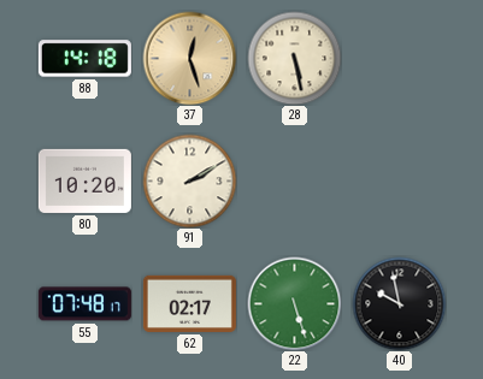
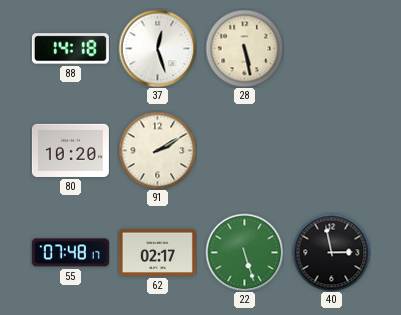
37 dial: champagne -> white
40: 9:58 -> 2:58
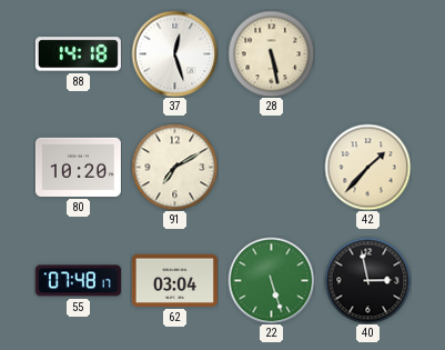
91: 2:10 -> 7:10
42: none -> 1:37
62: 02:17 -> 03:04
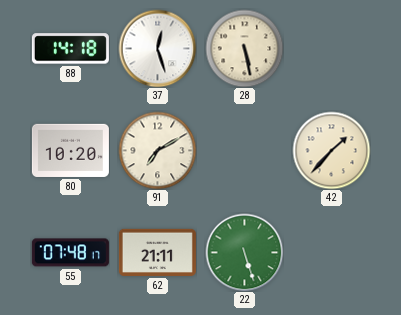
62: 03:04 -> 21:11
40: 2:58 -> none
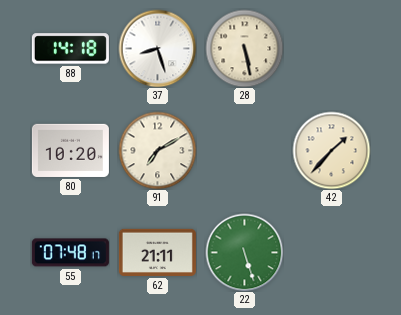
37: 12:27 -> 8:27
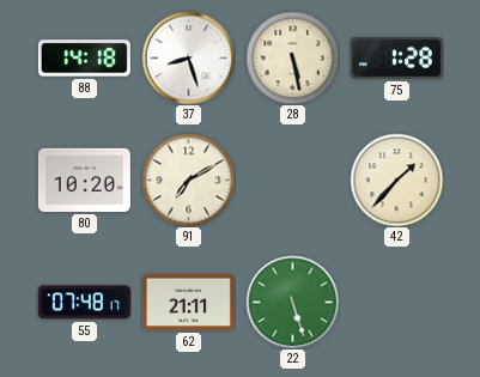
75: none -> 1:28
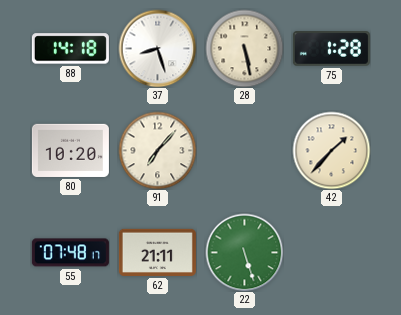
91: 7:10 -> 7:07
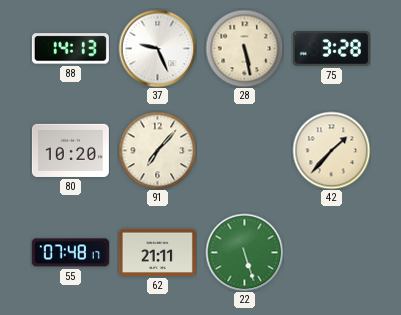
88: 14:18 -> 14:13
37: 8:27 -> 9:26
75: 1:28 -> 3:28
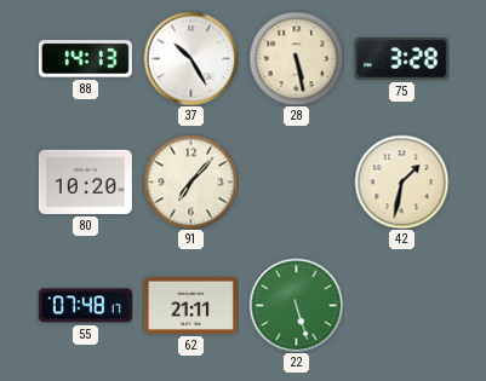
37: 9:26 -> 10:25
42: 1:37 -> 1:32
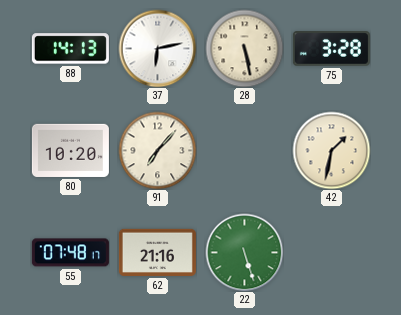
37: 10:25 -> 6:13
62: 21:11 -> 21:16
